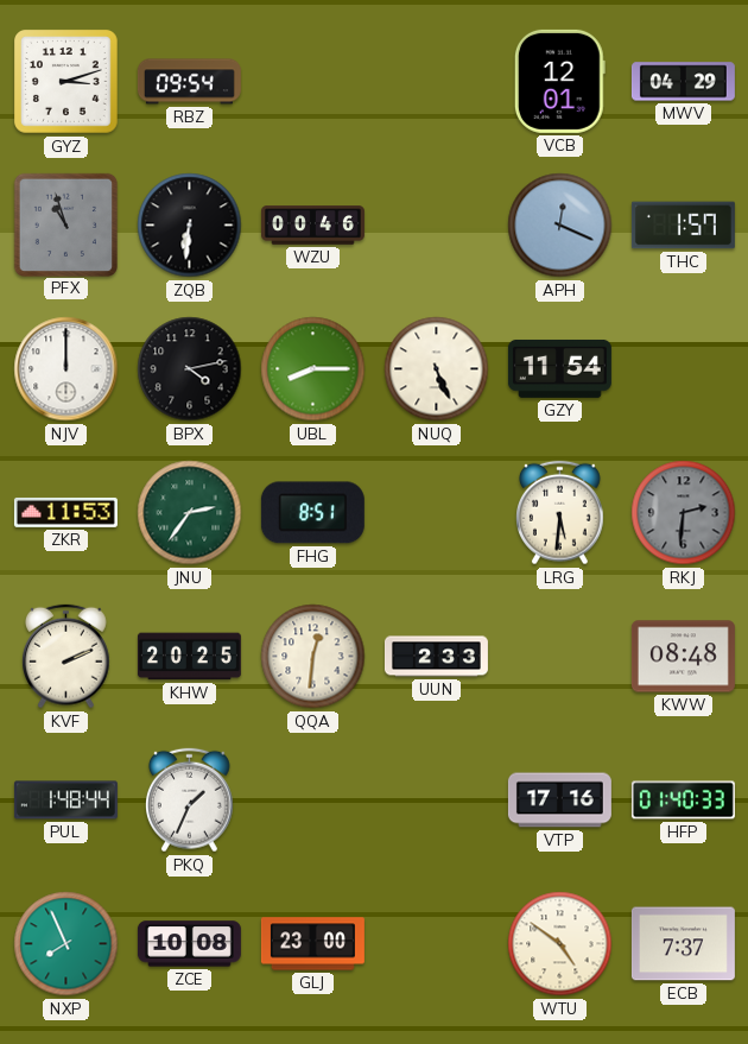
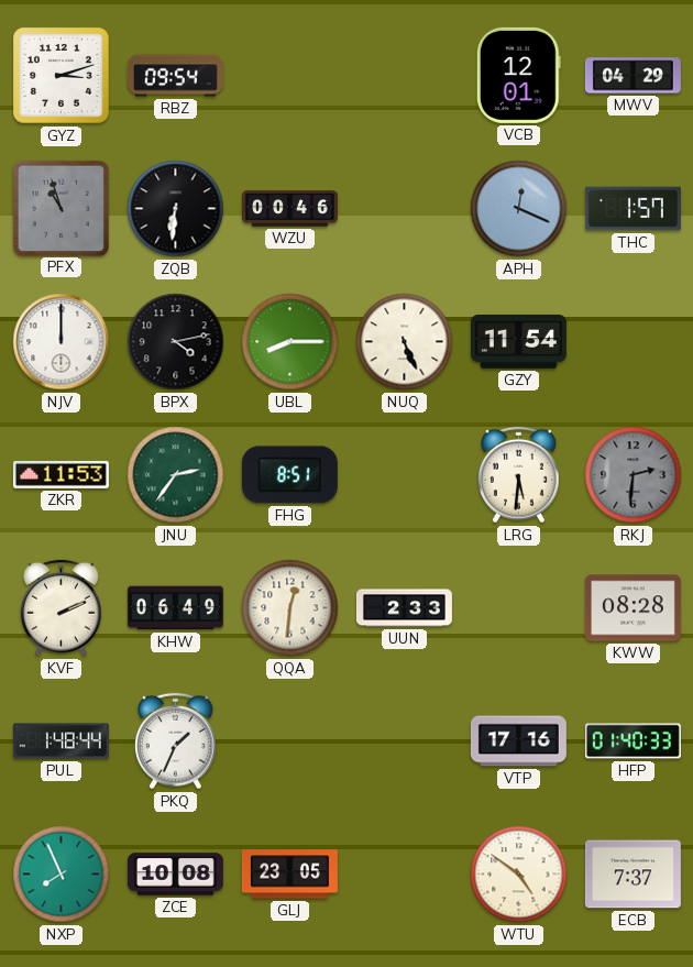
KHW: 20:25 -> 06:49
KWW: 08:48 -> 08:28
GLJ: 23:00 -> 23:05
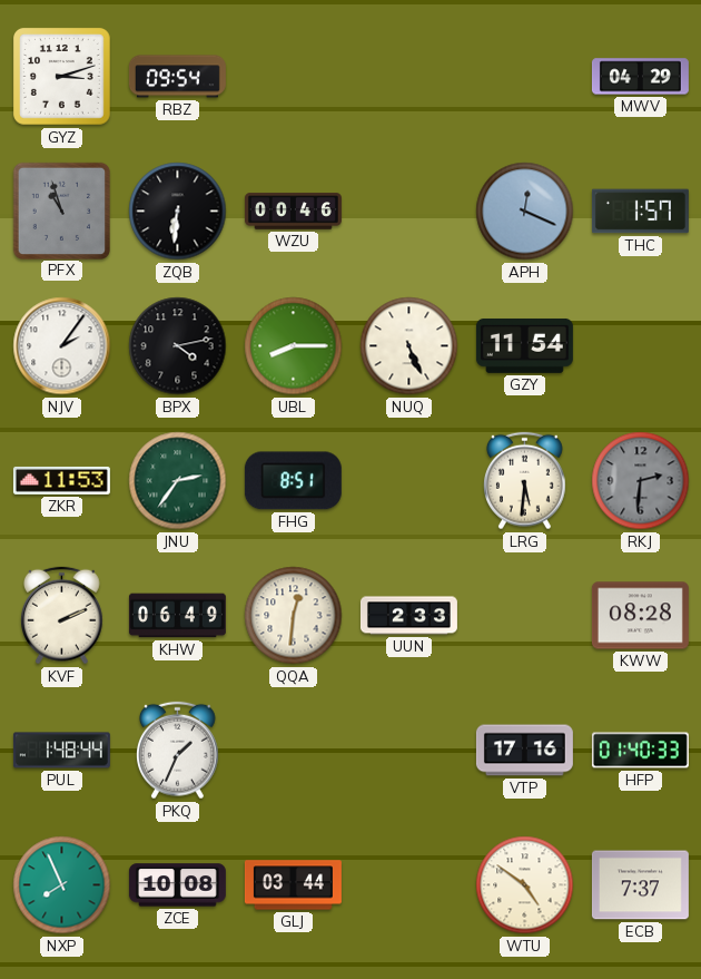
VCB: 12:01 -> none
NJV: 12:00 -> 2:06
GLJ: 23:05 -> 03:44
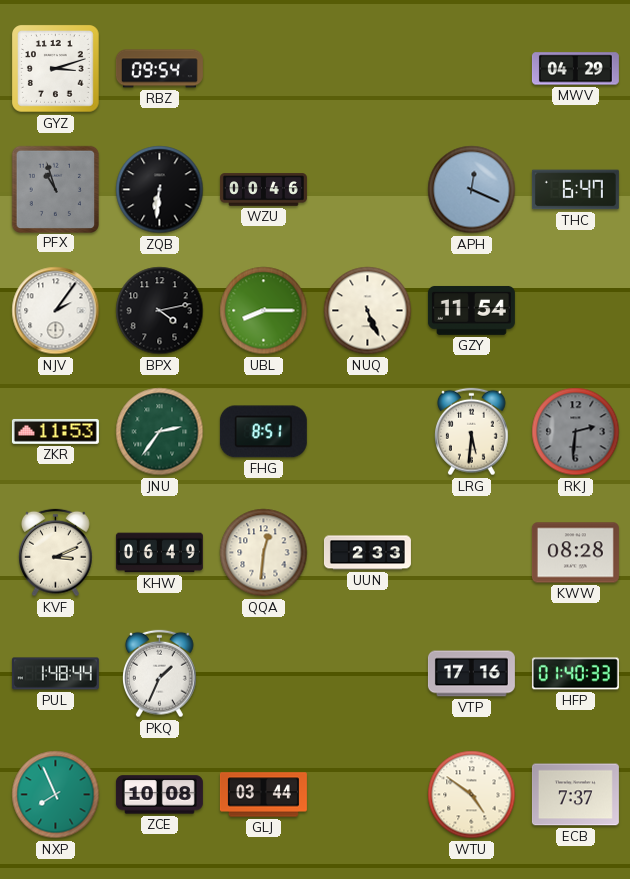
THC: 1:57 -> 6:47
KVF: 2:11 -> 3:11
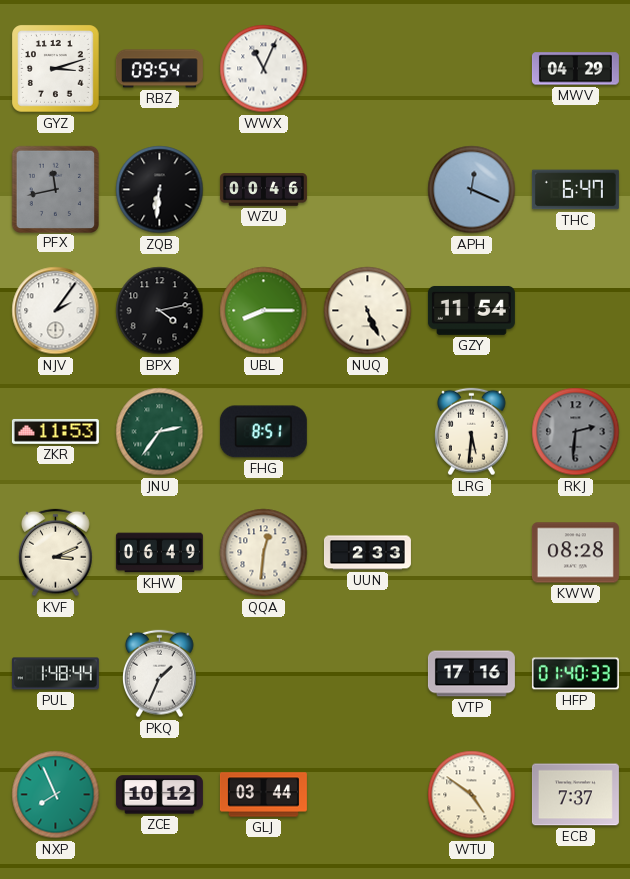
WWX: none -> 11:04
PFX: 10:57 -> 11:43
ZCE: 10:08 -> 10:12
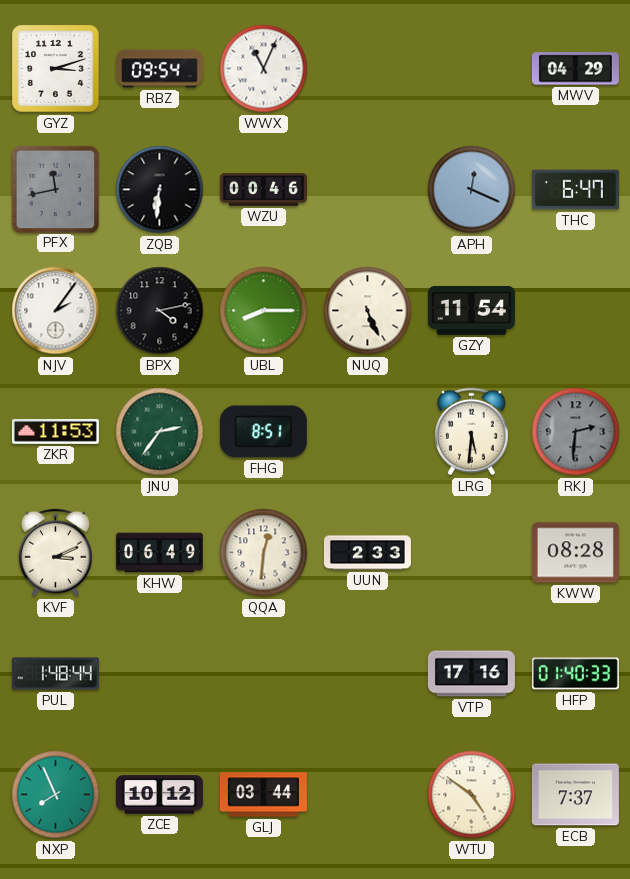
PKQ: 1:34 -> none
